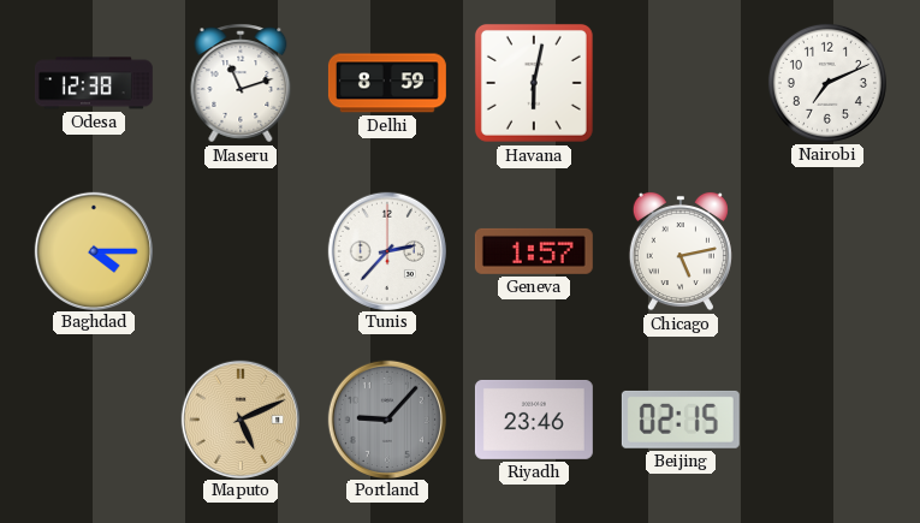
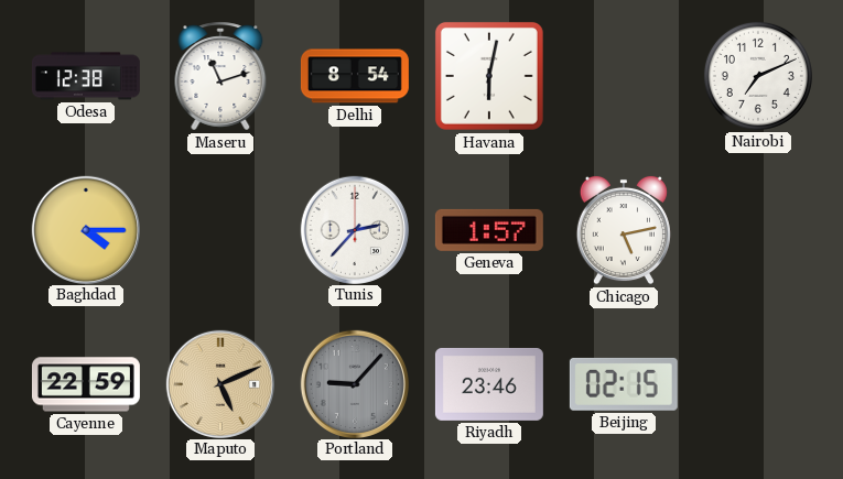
Delhi: 8:59 -> 8:54
Cayenne: none -> 22:59
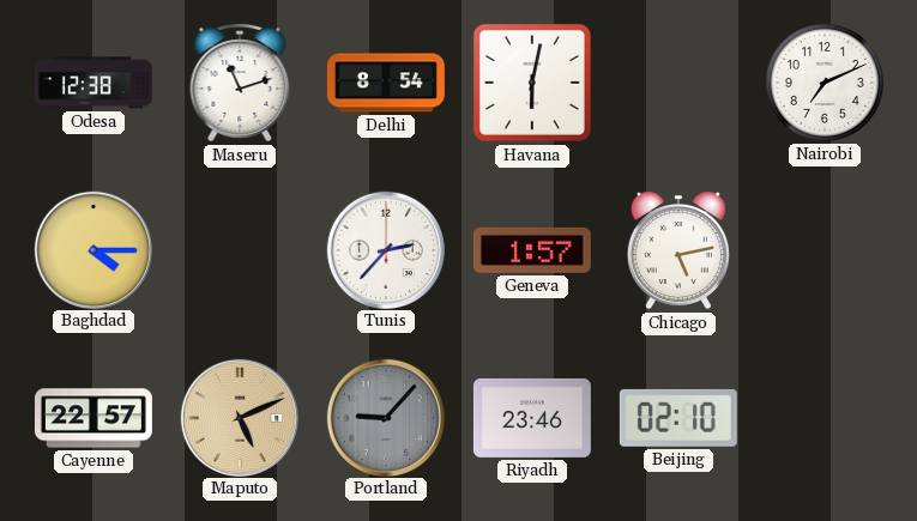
Cayenne: 22:59 -> 22:57
Beijing: 02:15 -> 02:10
